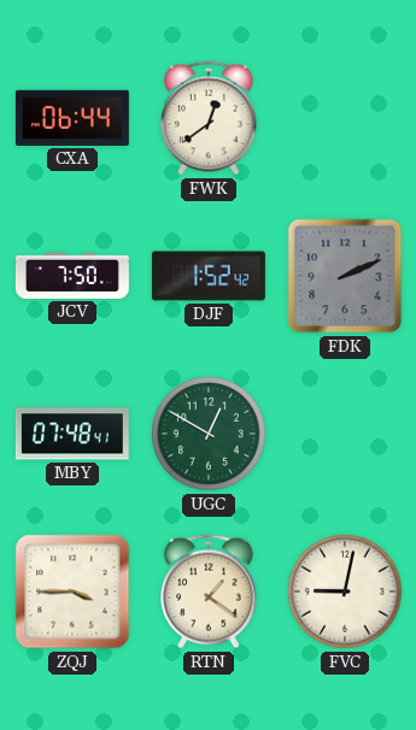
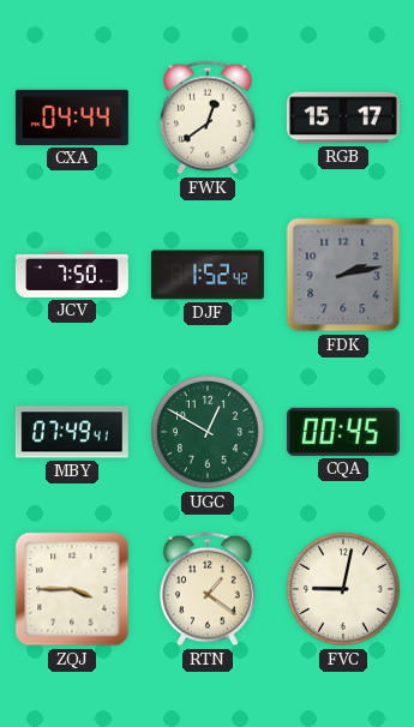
CXA: 06:44 -> 04:44
RGB: none -> 15:17
FDK: 2:11 -> 2:13
MBY: 07:48 -> 07:49
CQA: none -> 00:45
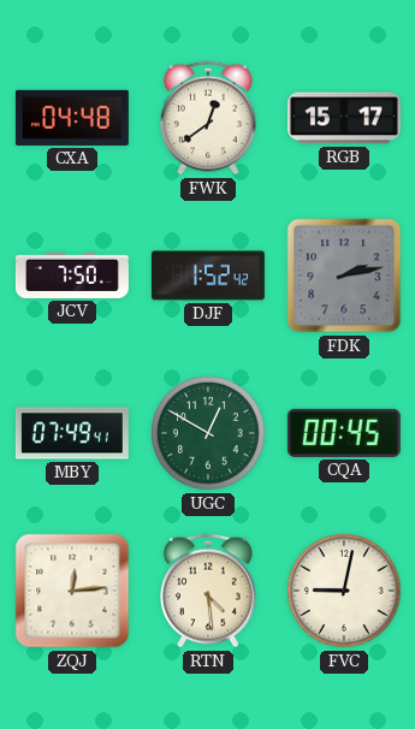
CXA: 04:44 -> 04:48
ZQJ: 3:45 -> 12:14
RTN: 1:21 -> 4:29
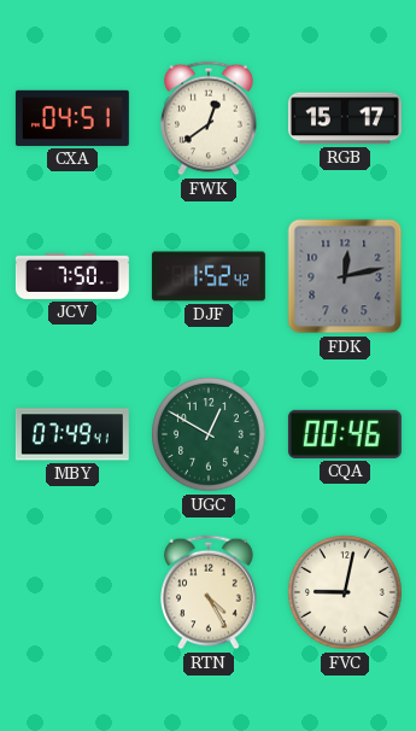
CXA: 04:48 -> 04:51
FDK: 2:13 -> 12:13
CQA: 00:45 -> 00:46
ZQJ: 12:14 -> none
RTN: 4:29 -> 4:25
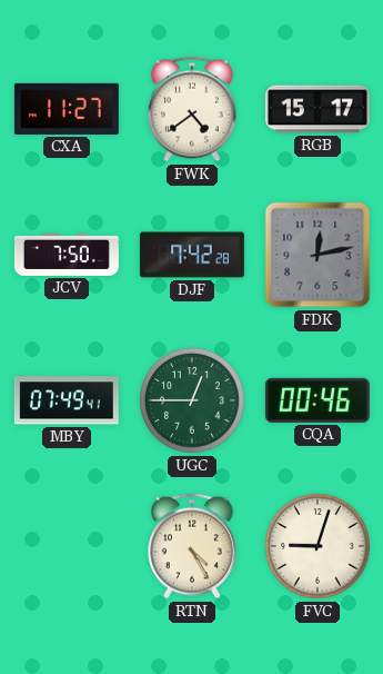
CXA: 04:51 -> 11:27
FWK: 12:39 -> 4:39
DJF: 1:52 -> 7:42
UGC: 12:50 -> 12:45
FVC: 9:02 -> 9:03
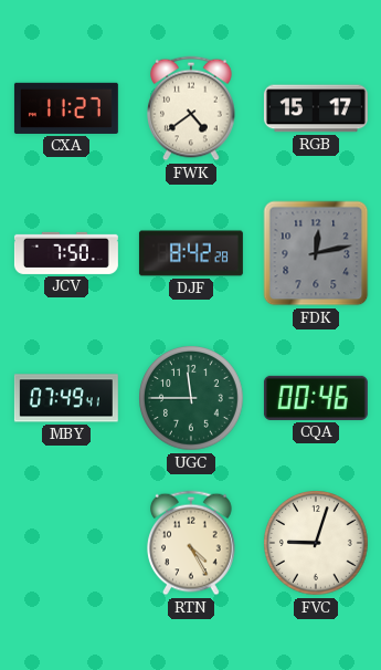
DJF: 7:42 -> 8:42
UGC: 12:45 -> 11:45
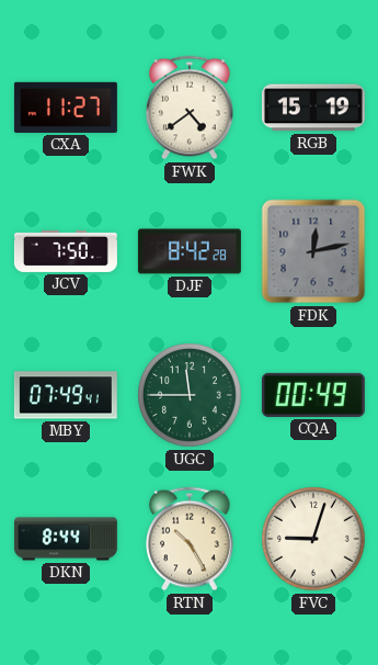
RGB: 15:17 -> 15:19
CQA: 00:46 -> 00:49
DKN: none -> 8:44
RTN: 4:25 -> 10:25
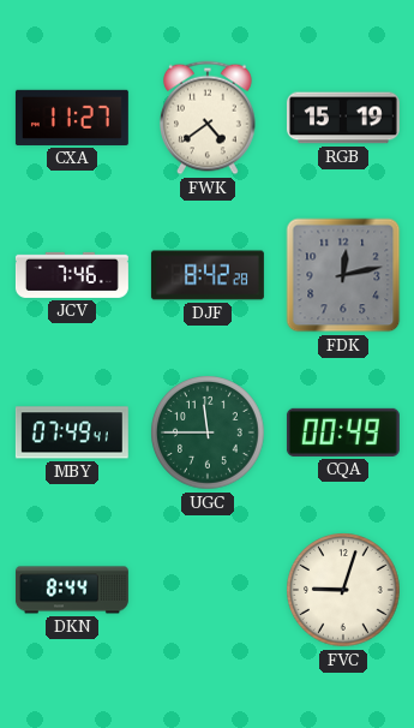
JCV: 7:50 -> 7:46
RTN: 10:25 -> none
